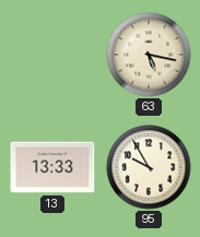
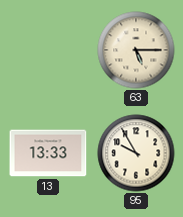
63: 5:17 -> 5:15
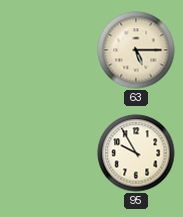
13: 13:33 -> none
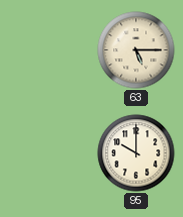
95: 9:55 -> 10:00
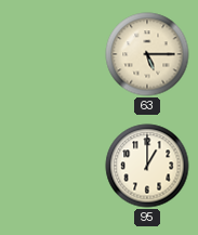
95: 10:00 -> 1:00
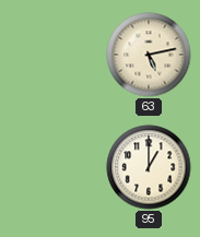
63: 5:15 -> 5:13
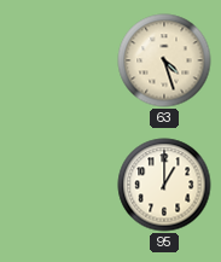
63: 5:13 -> 4:27
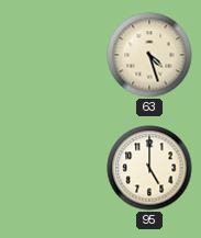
95: 1:00 -> 5:00
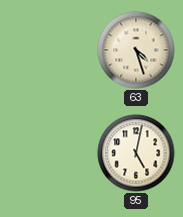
95: 5:00 -> 5:02
